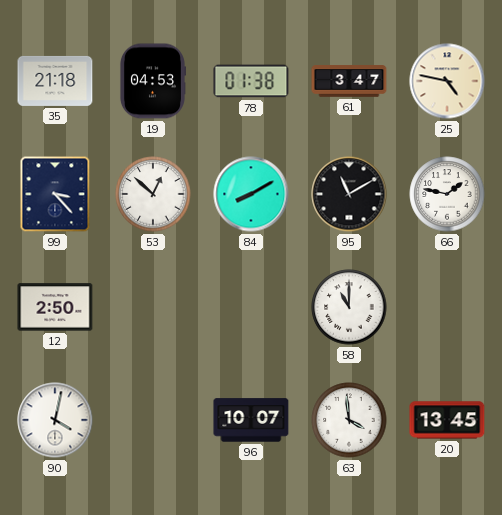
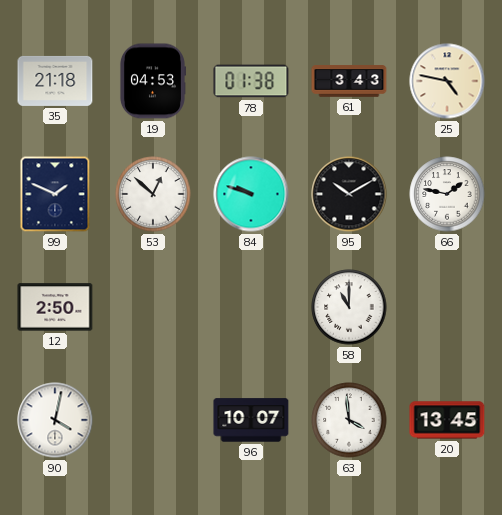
61: 3:47 -> 3:43
99: 3:23 -> 1:49
84: 8:10 -> 9:48
95: 11:10 -> 10:10
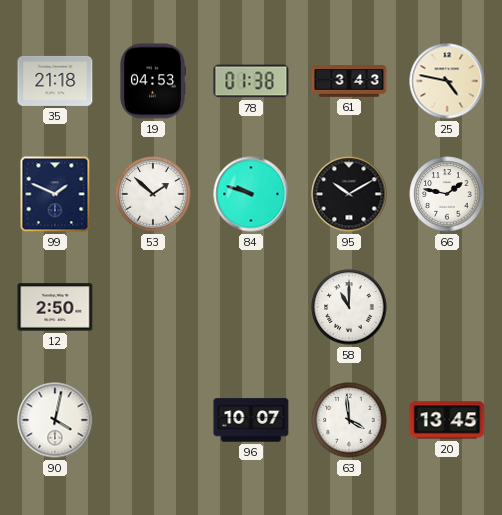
53: 12:52 -> 1:52
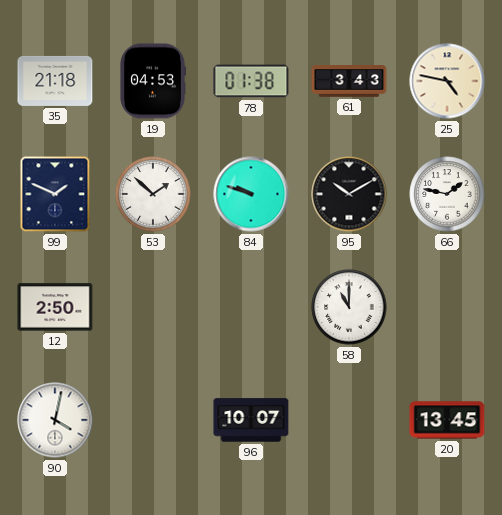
63: 3:59 -> none
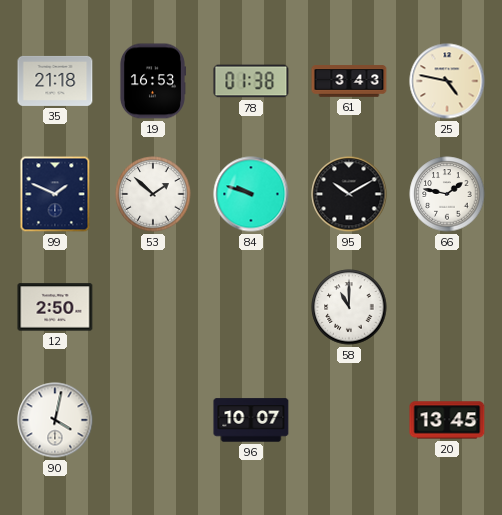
19: 04:53 -> 16:53
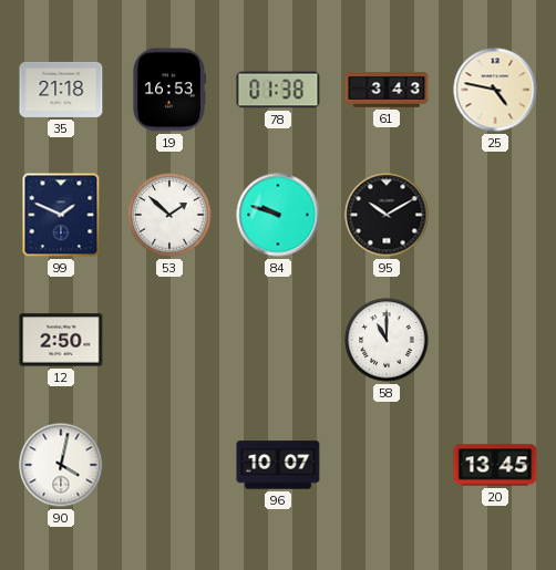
66: 1:47 -> none
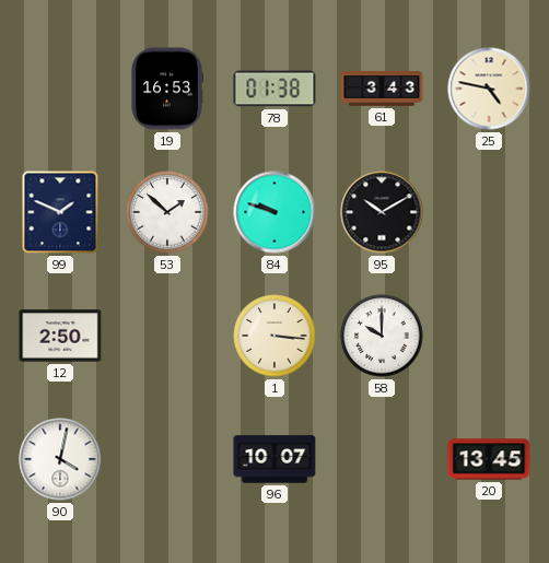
35: 21:18 -> none
1: none -> 3:16
58: 11:00 -> 10:00
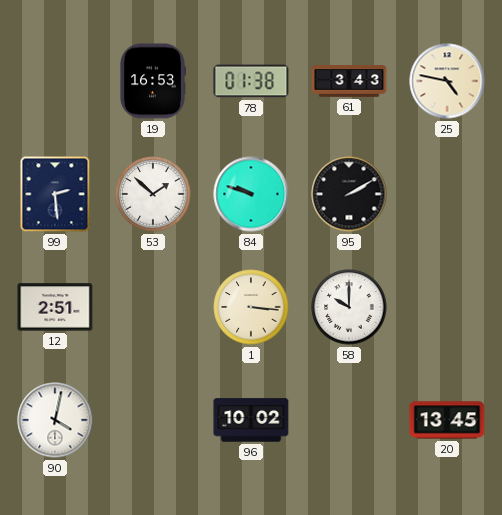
99: 1:49 -> 2:29
95: 10:10 -> 2:10
12: 2:50 -> 2:51
96: 10:07 -> 10:02
